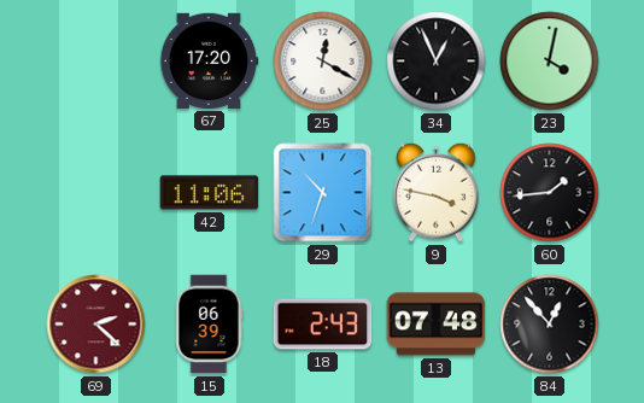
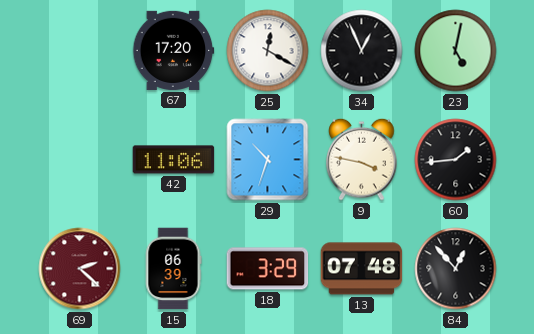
23: 4:02 -> 5:02
18: 2:43 -> 3:29
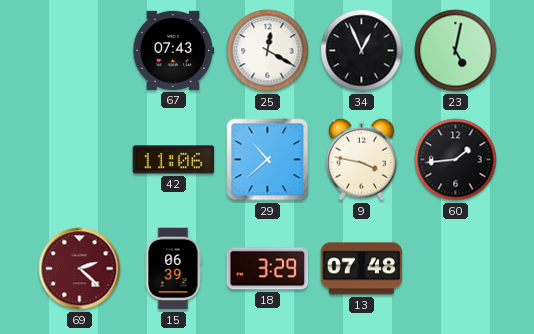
67: 17:20 -> 07:43
29: 10:33 -> 10:38
84: 12:53 -> none
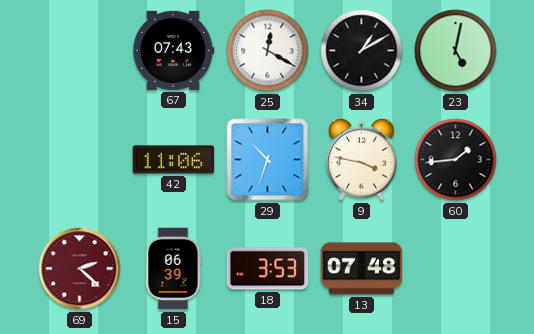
34: 12:56 -> 1:10
29: 10:38 -> 10:33
18: 3:29 -> 3:53
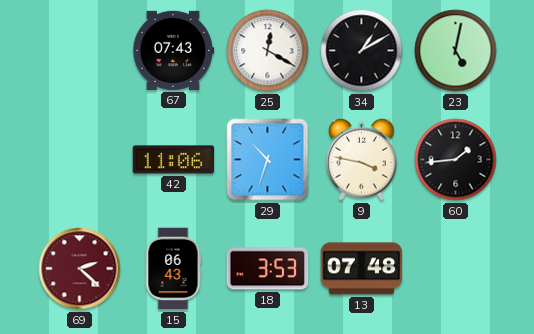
15: 06:39 -> 06:43
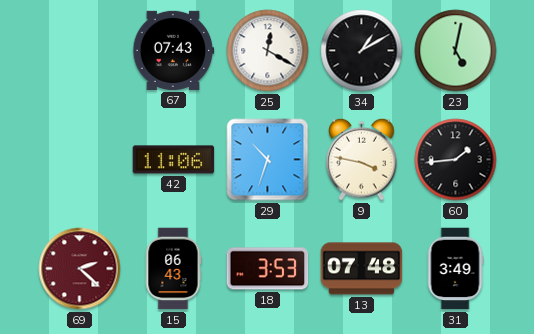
31: none -> 3:49
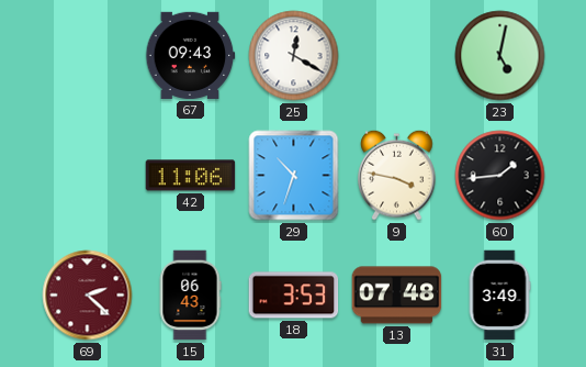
67: 07:43 -> 09:43
34: 1:10 -> none
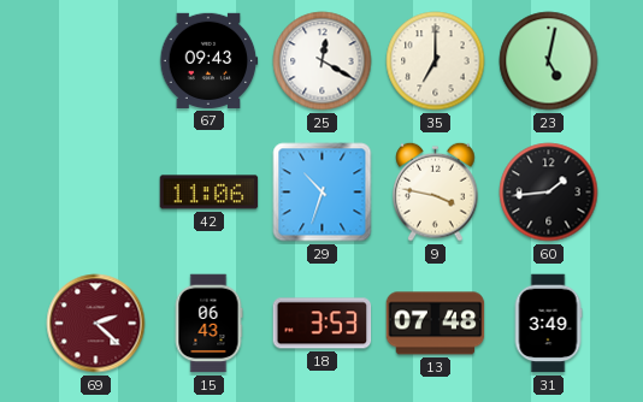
35: none -> 7:00
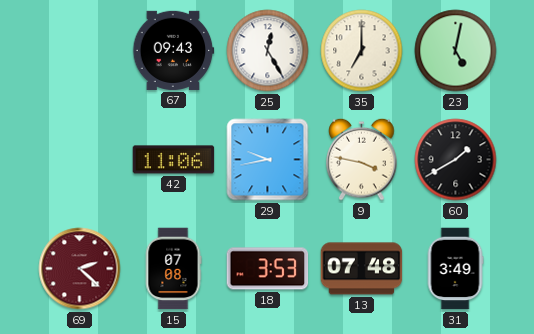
25: 12:20 -> 12:25
29: 10:33 -> 9:43
60: 1:44 -> 1:40
15: 06:43 -> 07:08
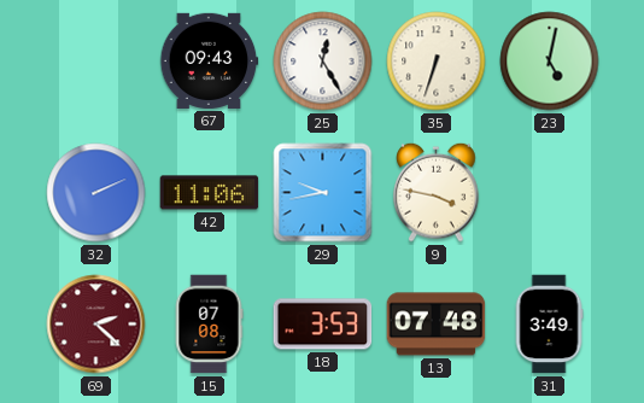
35: 7:00 -> 6:33
32: none -> 2:11
60: 1:40 -> none
